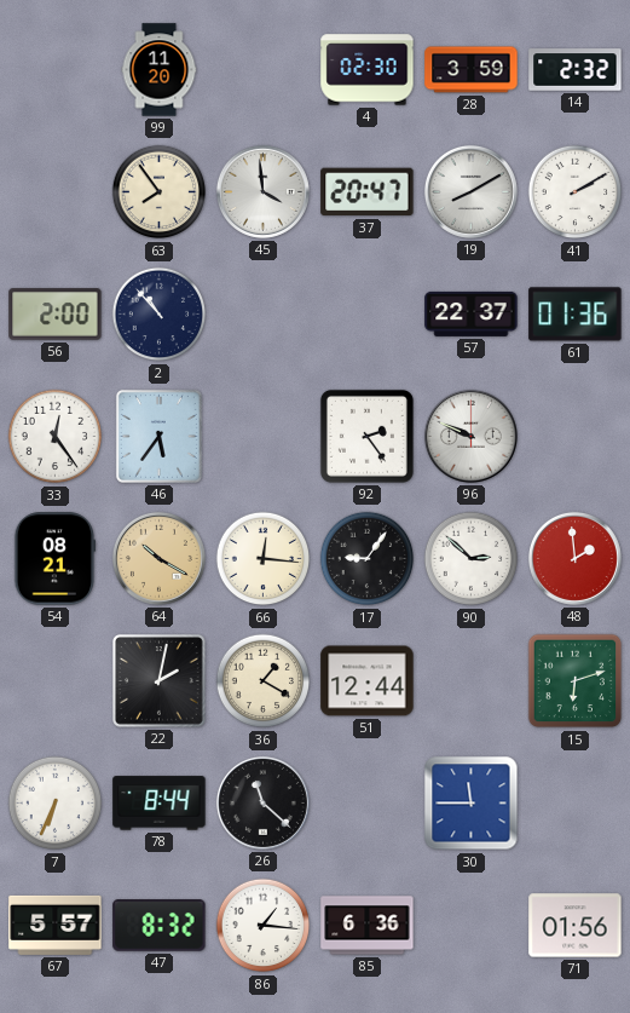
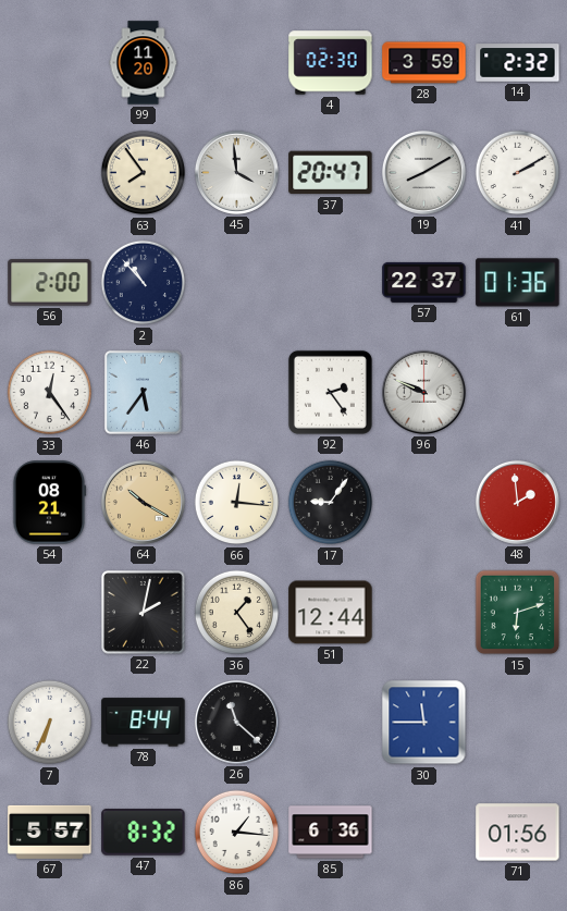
90: 2:52 -> none
36: 1:20 -> 1:24
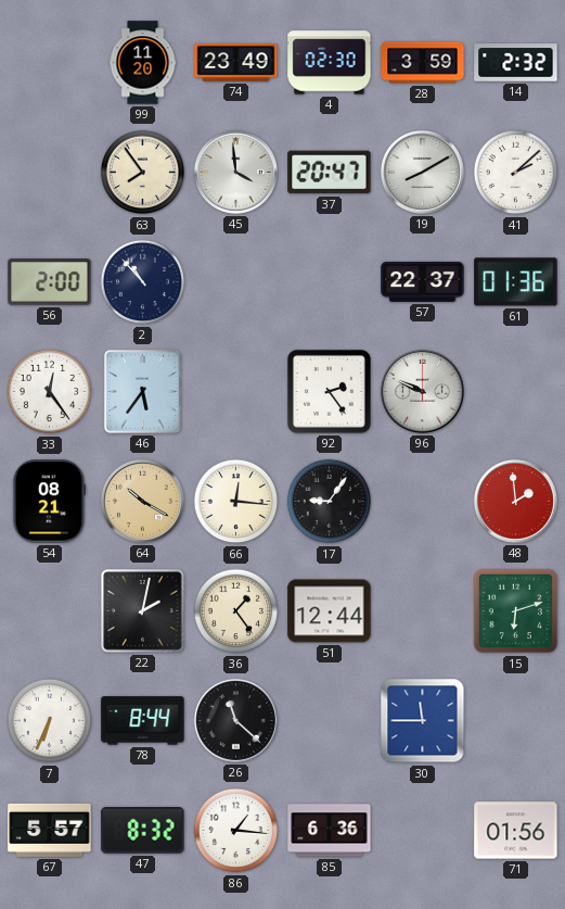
74: none -> 23:49
41: 2:10 -> 2:08
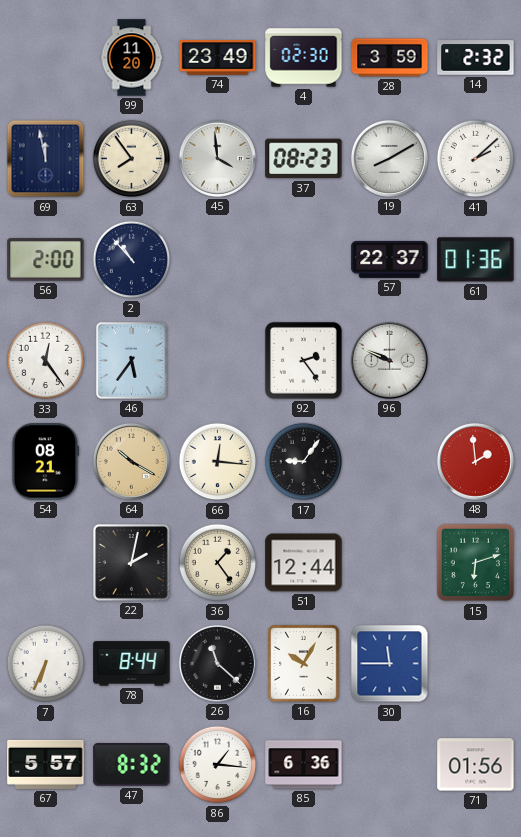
69: none -> 11:58
37: 20:47 -> 08:23
16: none -> 10:05
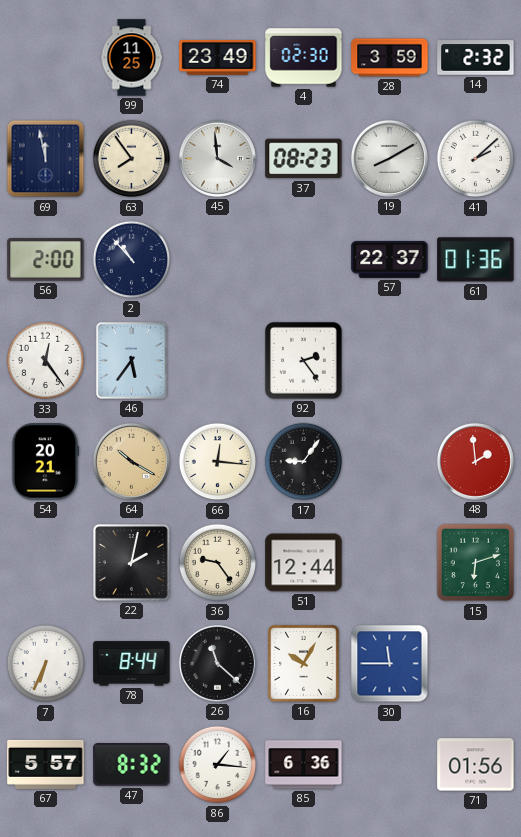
99: 11:20 -> 11:25
96: 9:49 -> none
54: 08:21 -> 20:21
36: 1:24 -> 9:24
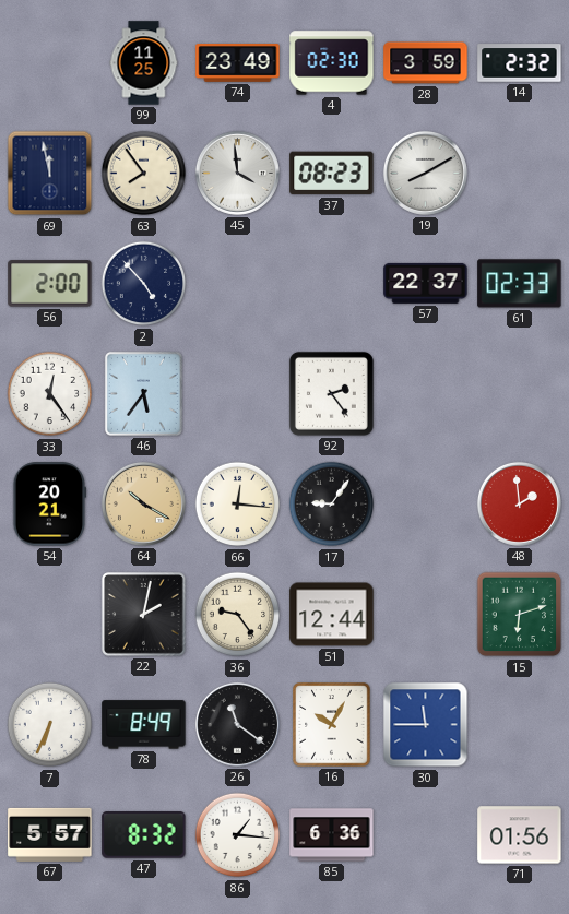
41: 2:08 -> none
2: 10:53 -> 4:53
61: 01:36 -> 02:33
78: 8:44 -> 8:49
26: 11:22 -> 11:21
